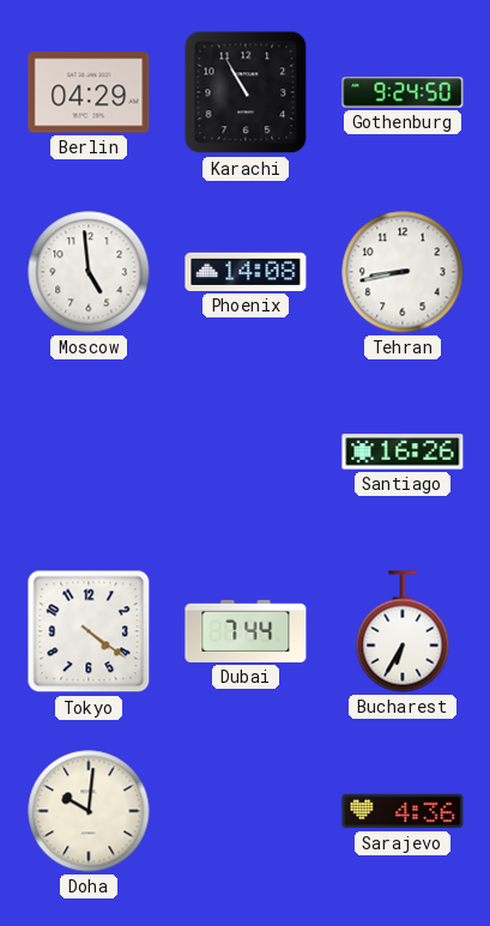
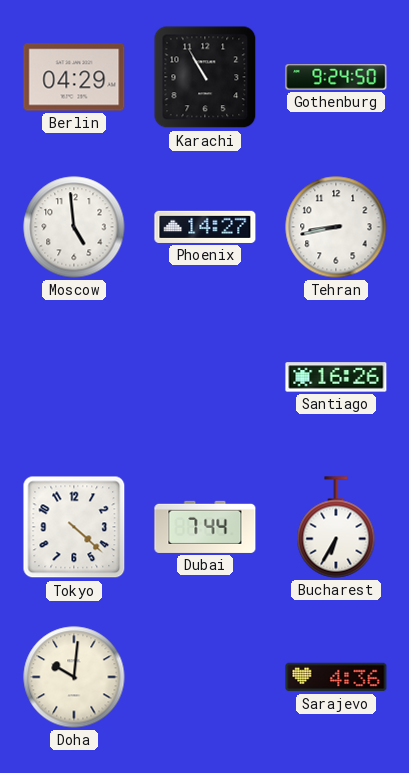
Phoenix: 14:08 -> 14:27
Tokyo: 4:21 -> 4:22
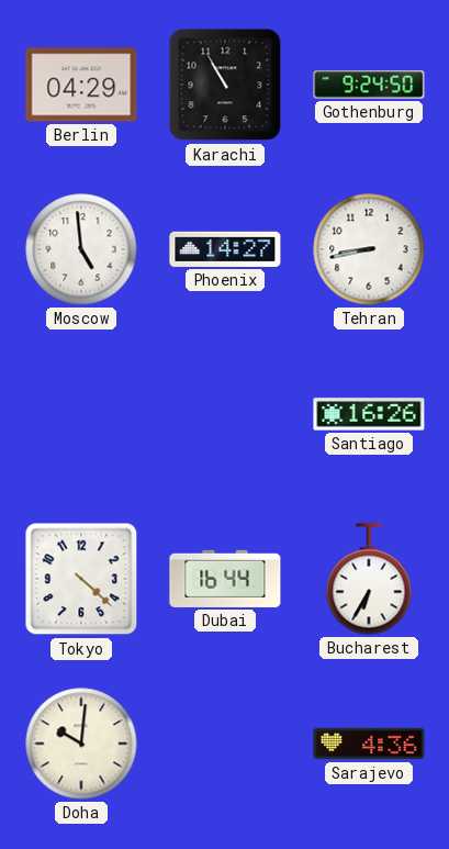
Dubai: 7:44 -> 16:44
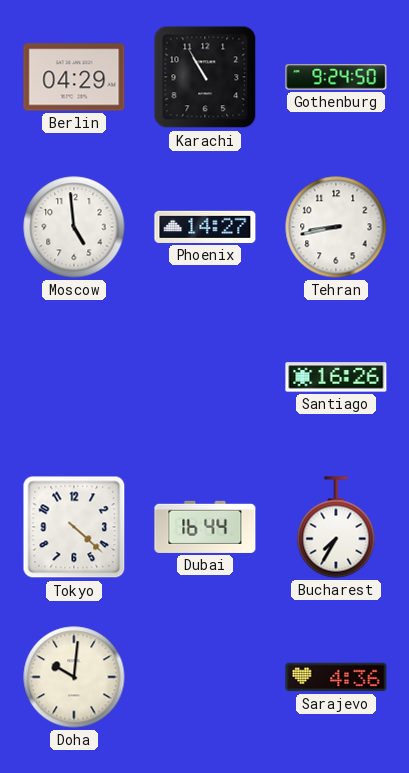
Bucharest: 6:35 -> 7:35
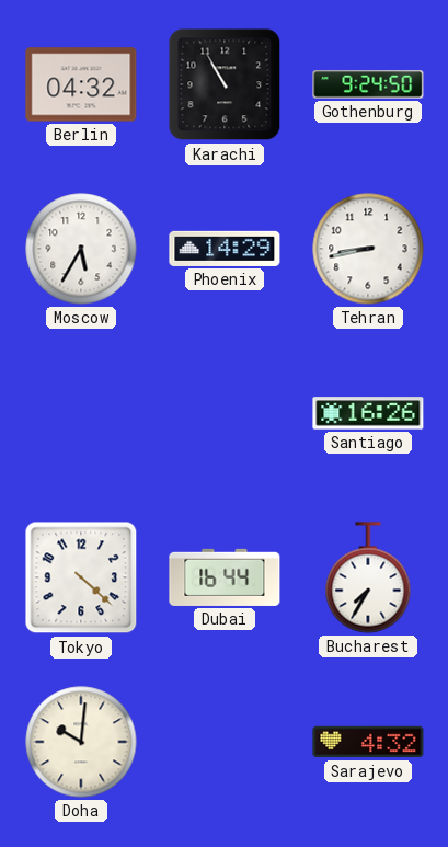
Berlin: 04:29 -> 04:32
Moscow: 4:59 -> 5:35
Phoenix: 14:27 -> 14:29
Sarajevo: 4:36 -> 4:32
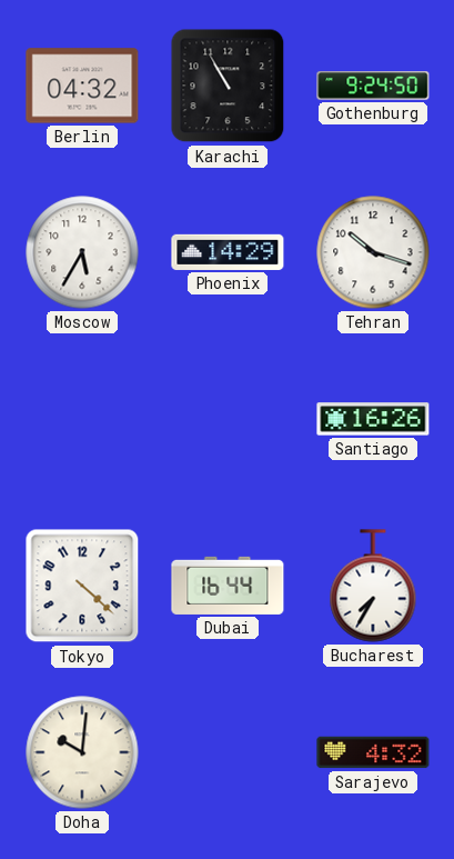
Tehran: 8:43 -> 10:18
